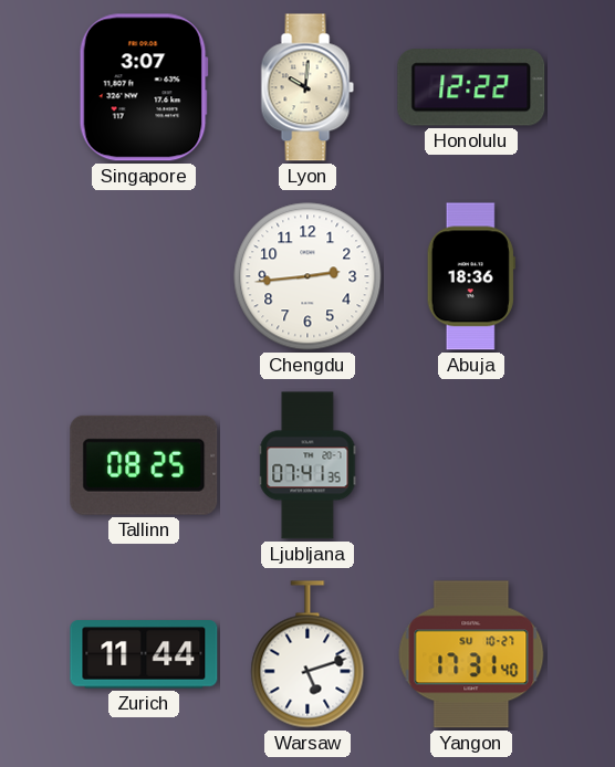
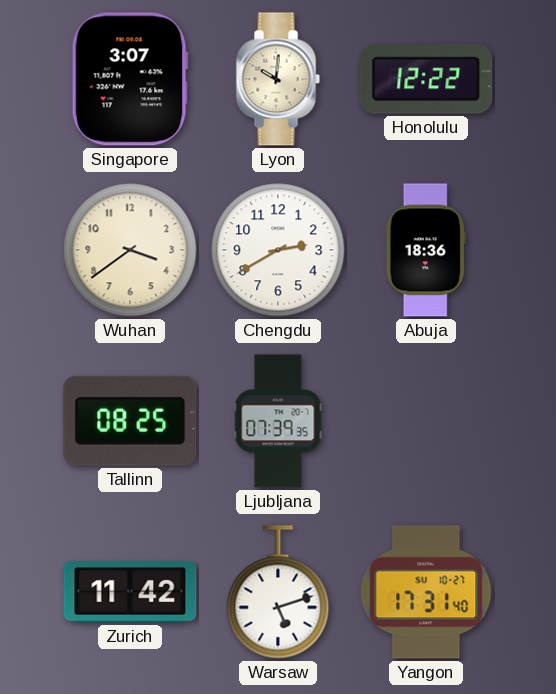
Wuhan: none -> 3:39
Chengdu: 2:44 -> 2:40
Ljubljana: 07:41 -> 07:39
Zurich: 11:44 -> 11:42
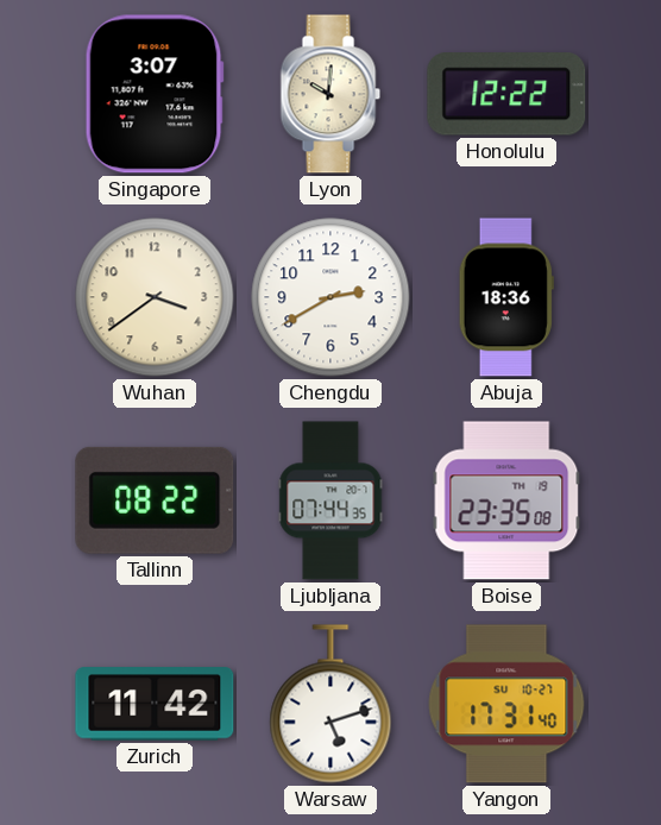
Tallinn: 08:25 -> 08:22
Ljubljana: 07:39 -> 07:44
Boise: none -> 23:35
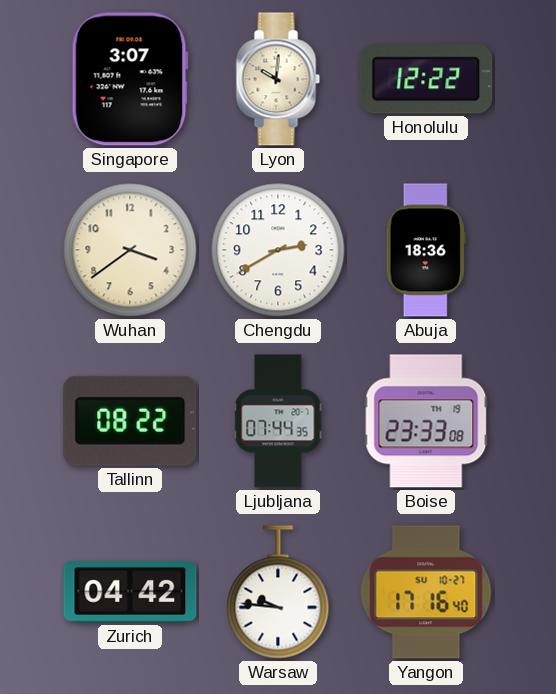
Boise: 23:35 -> 23:33
Zurich: 11:42 -> 04:42
Warsaw: 5:12 -> 9:46
Yangon: 17:31 -> 17:16
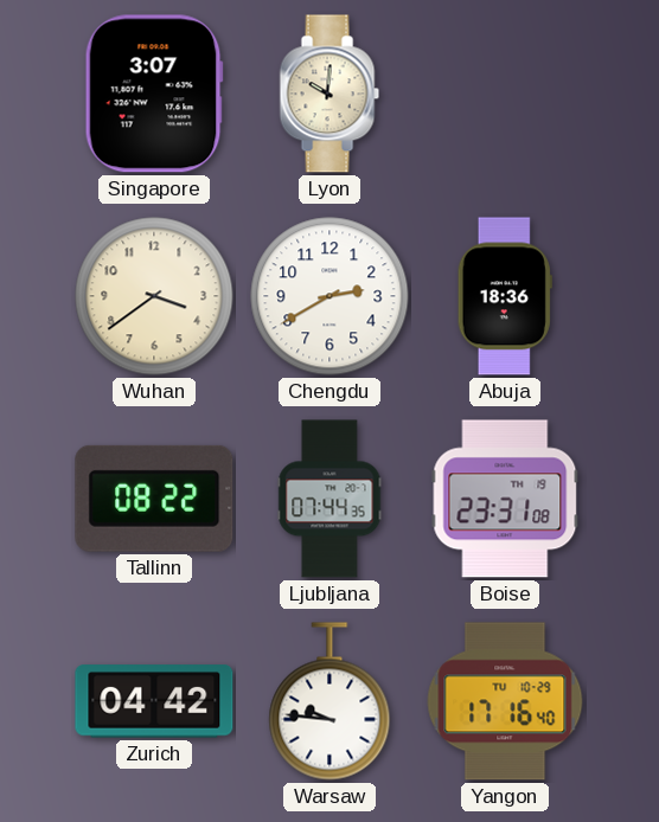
Honolulu: 12:22 -> none
Boise: 23:33 -> 23:31
Yangon date: SU 10-27 -> TU 10-29
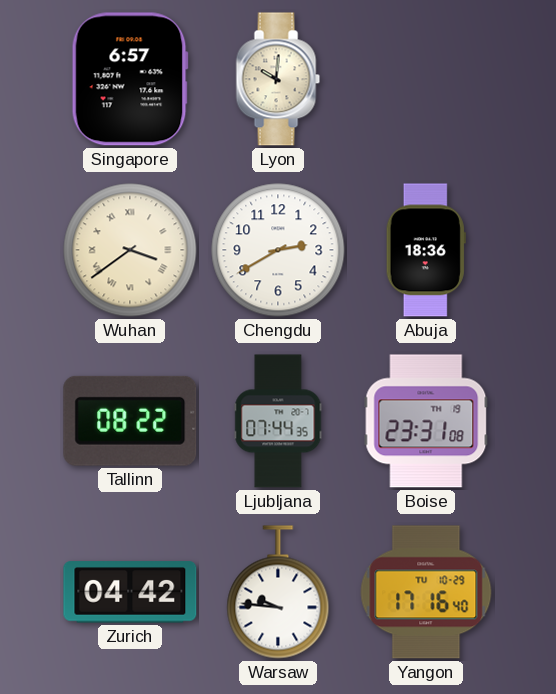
Singapore: 3:07 -> 6:57
Wuhan numerals: Arabic -> Roman
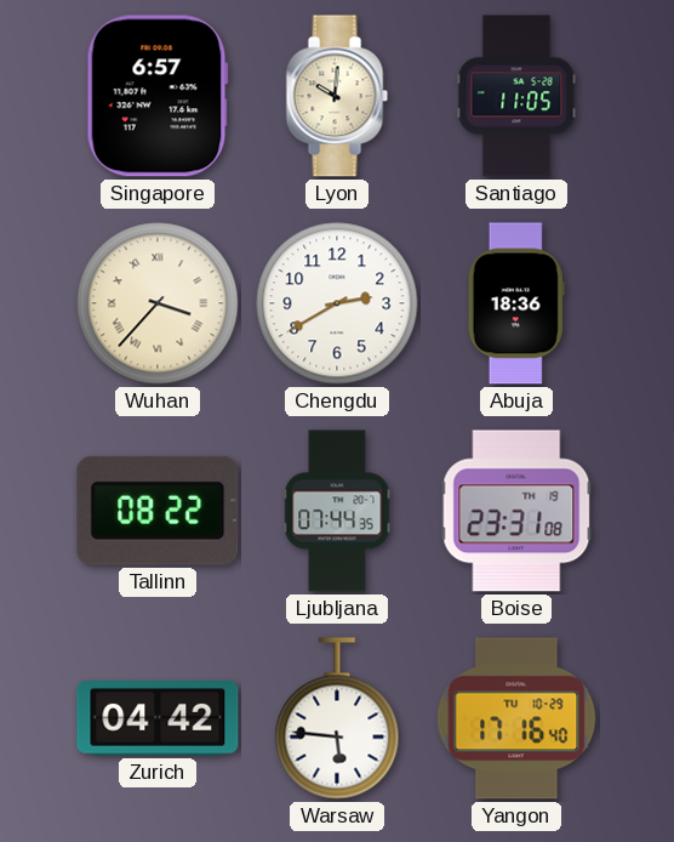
Santiago: none -> 11:05
Wuhan: 3:39 -> 3:37
Warsaw: 9:46 -> 5:46
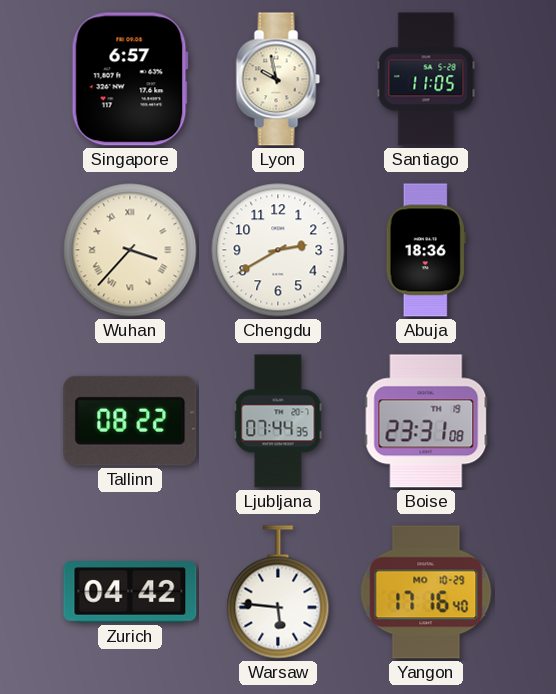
Lyon: 10:01 -> 9:58
Yangon date: TU 10-29 -> MO 10-29
